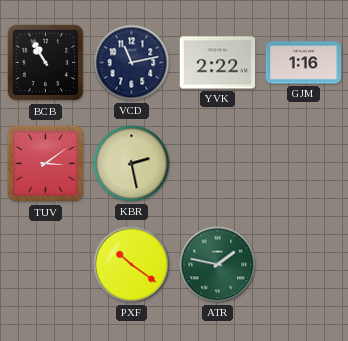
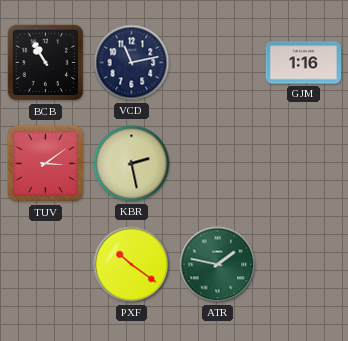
YVK: 2:22 -> none
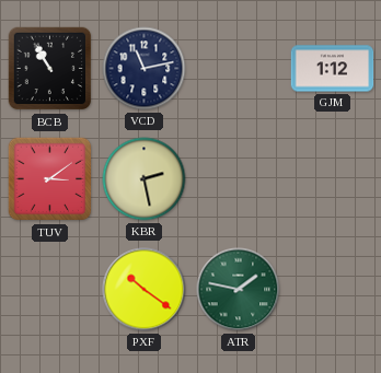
GJM: 1:16 -> 1:12
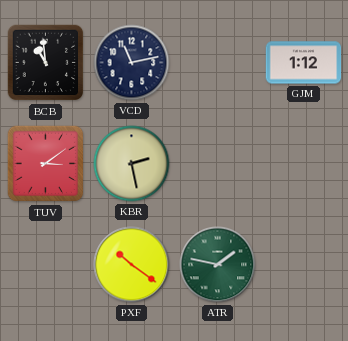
BCB: 10:55 -> 10:59
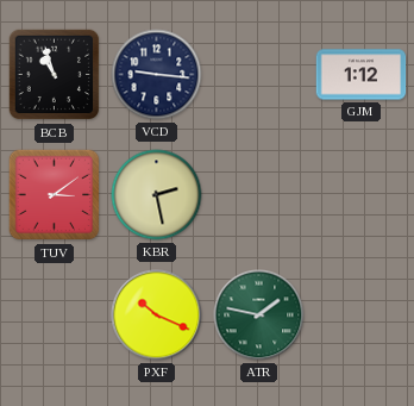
BCB: 10:59 -> 10:57
VCD: 11:13 -> 9:16
PXF: 10:21 -> 10:19
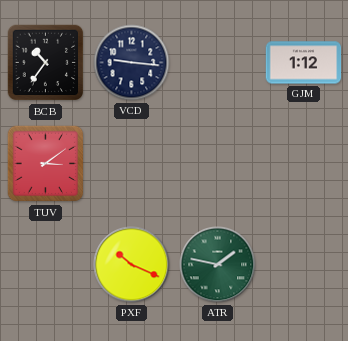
BCB: 10:57 -> 10:36
KBR: 2:28 -> none
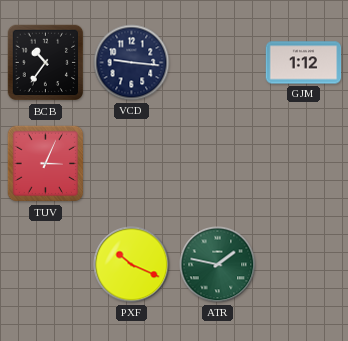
TUV: 3:09 -> 3:04
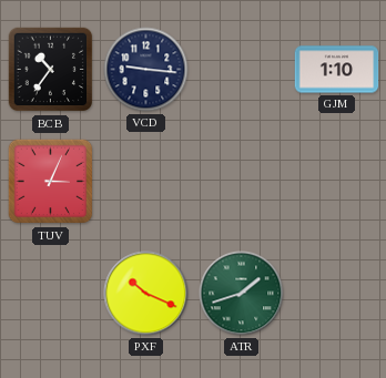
GJM: 1:12 -> 1:10
ATR: 1:47 -> 1:42
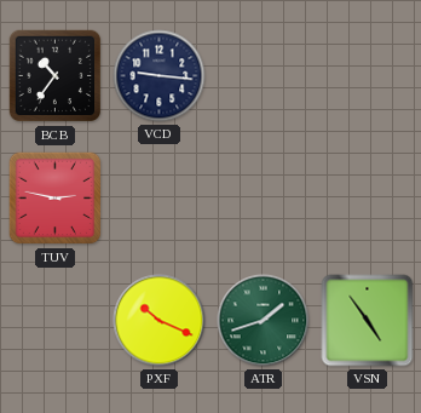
GJM: 1:10 -> none
TUV: 3:04 -> 2:47
VSN: none -> 4:54
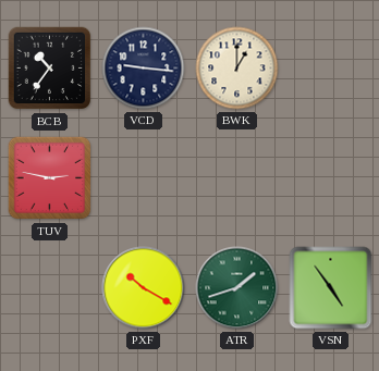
BWK: none -> 1:00
PXF: 10:19 -> 10:20
